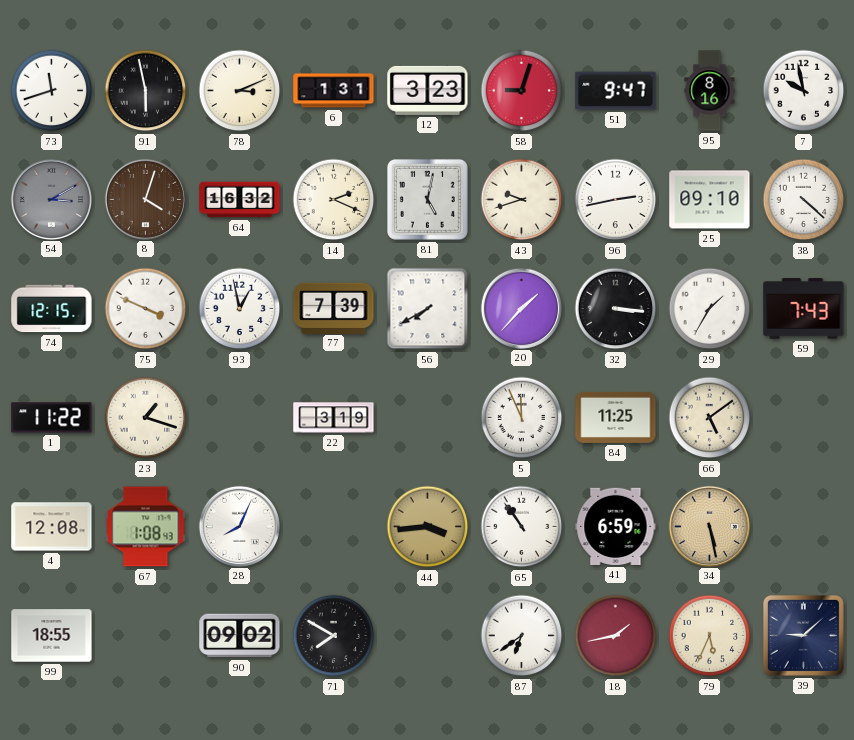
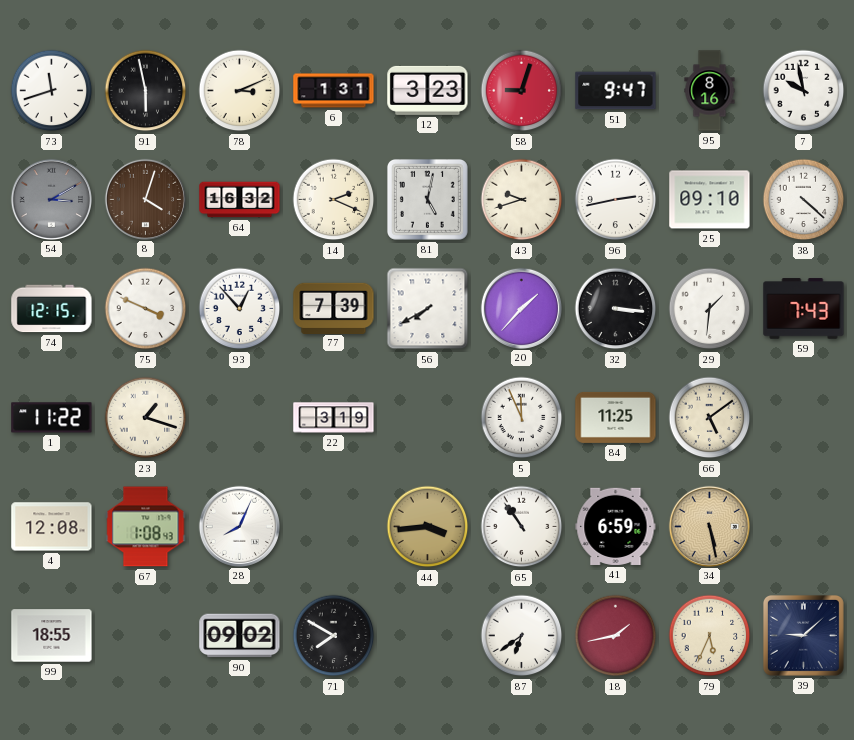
93: 12:58 -> 12:53
29: 1:35 -> 1:31
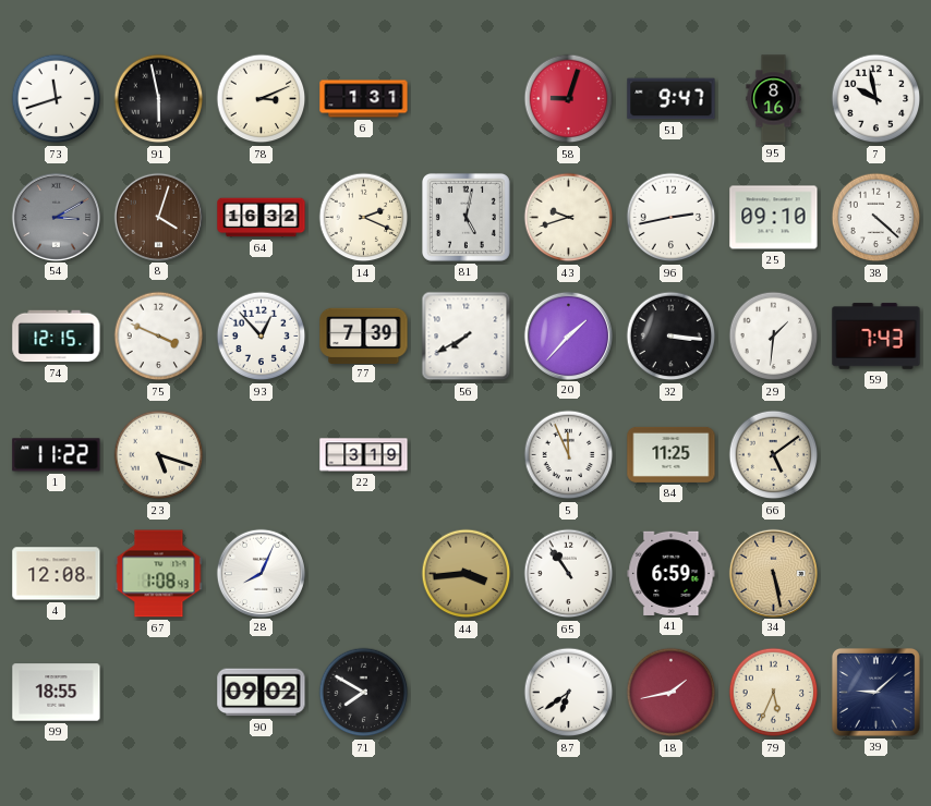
12: 3:23 -> none
23: 1:18 -> 5:18
